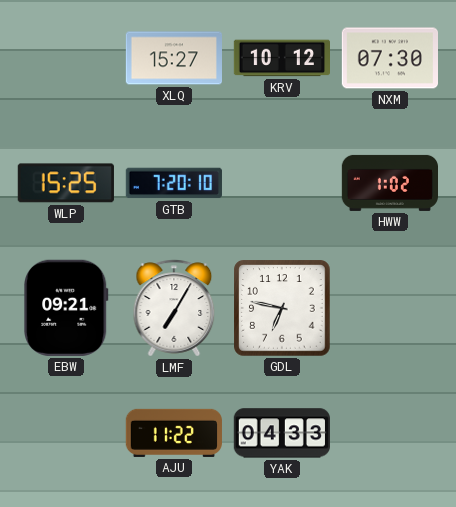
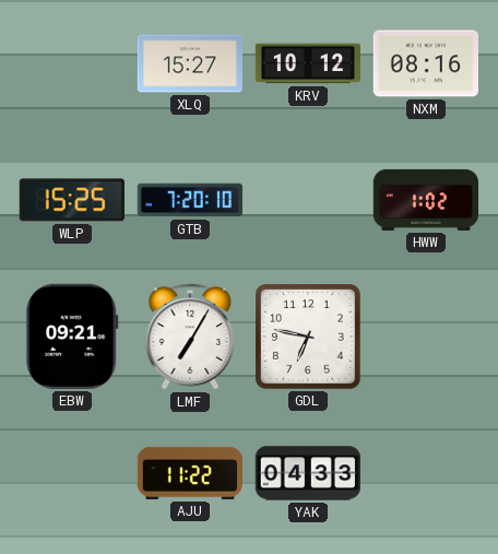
NXM: 07:30 -> 08:16
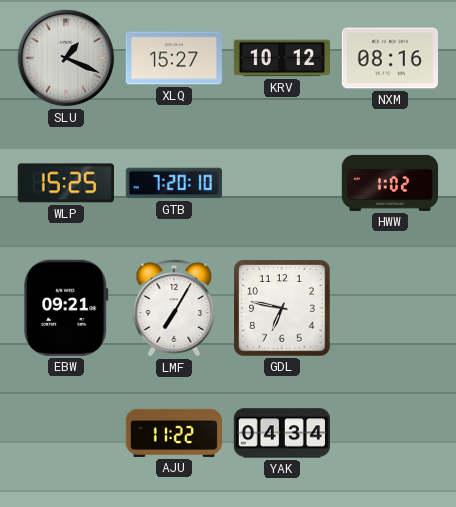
SLU: none -> 1:19
YAK: 04:33 -> 04:34
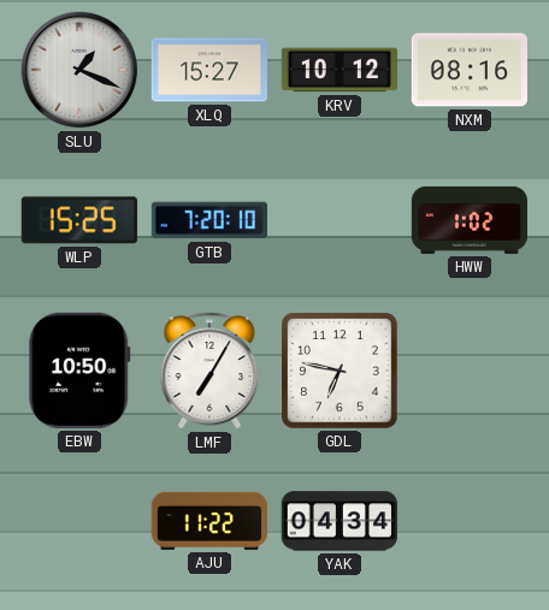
EBW: 09:21 -> 10:50
